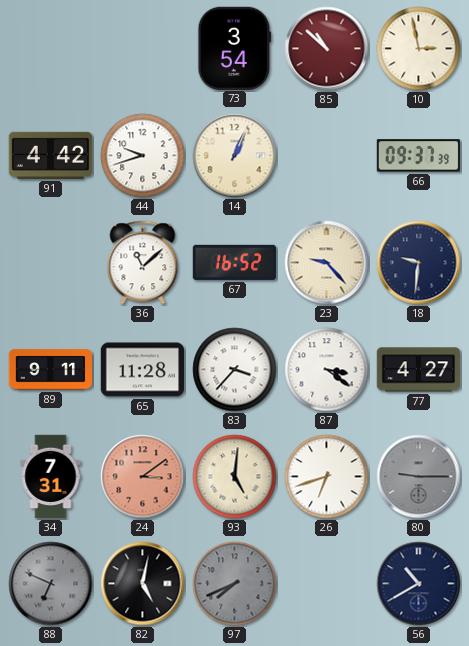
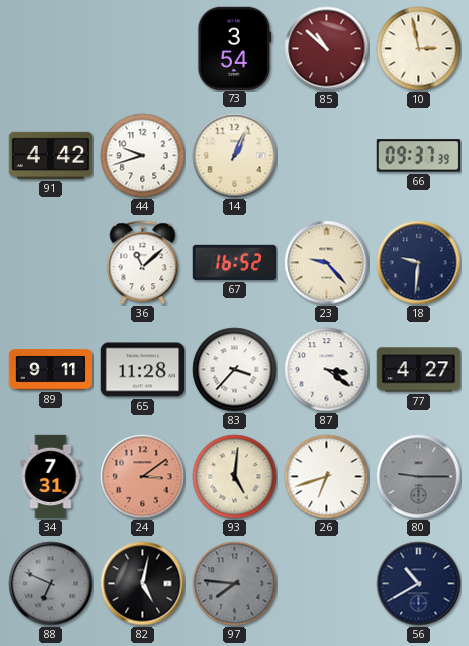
97: 7:41 -> 7:46
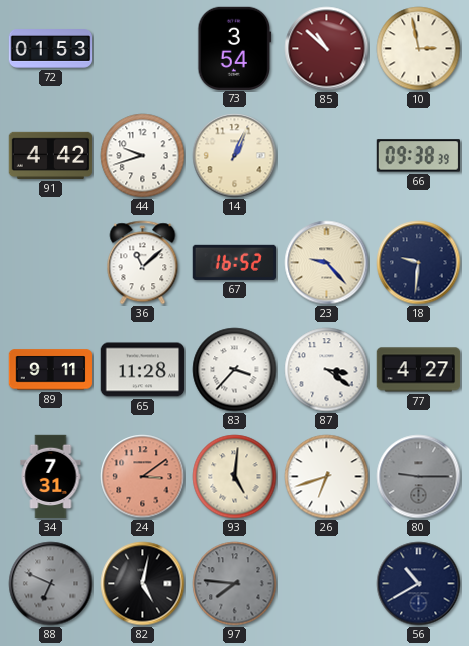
72: none -> 01:53
66: 09:37 -> 09:38
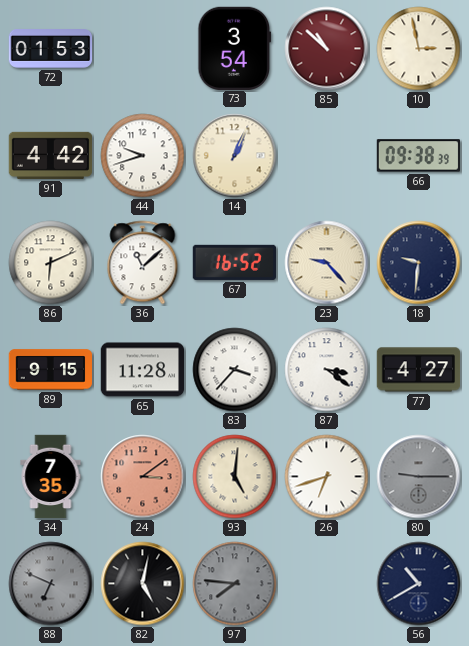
86: none -> 6:11
89: 9:11 -> 9:15
34: 7:31 -> 7:35
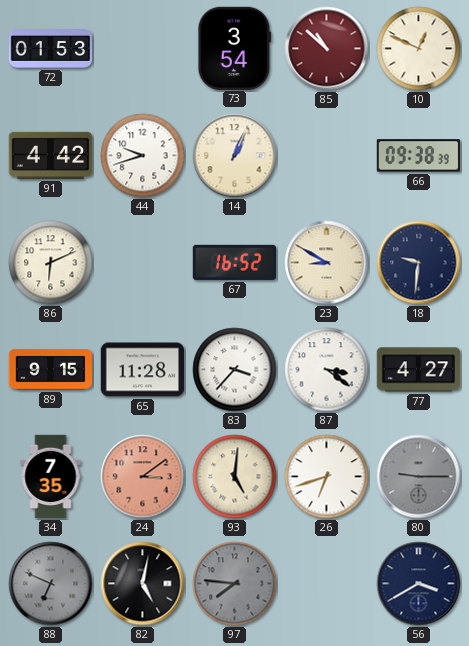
10: 2:58 -> 12:49
36: 11:08 -> none
23: 9:23 -> 8:50
56: 10:40 -> 3:40
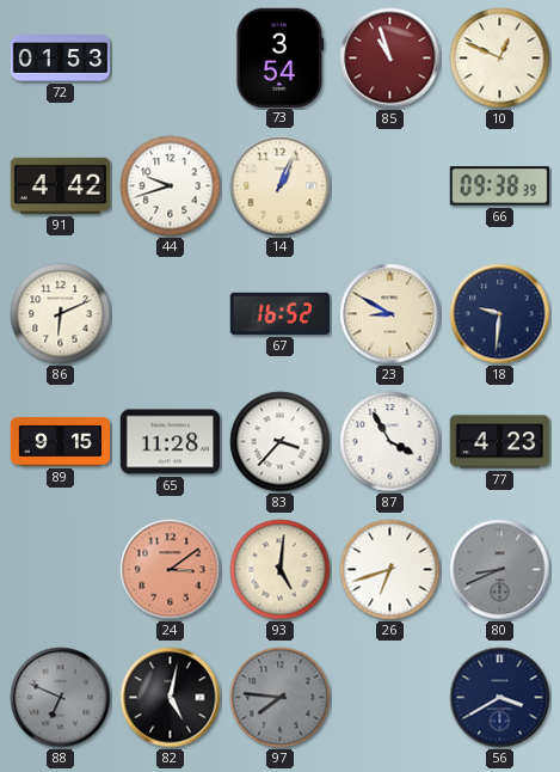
85: 10:52 -> 10:57
87: 3:21 -> 3:55
77: 4:27 -> 4:23
34: 7:35 -> none
80: 9:15 -> 8:41
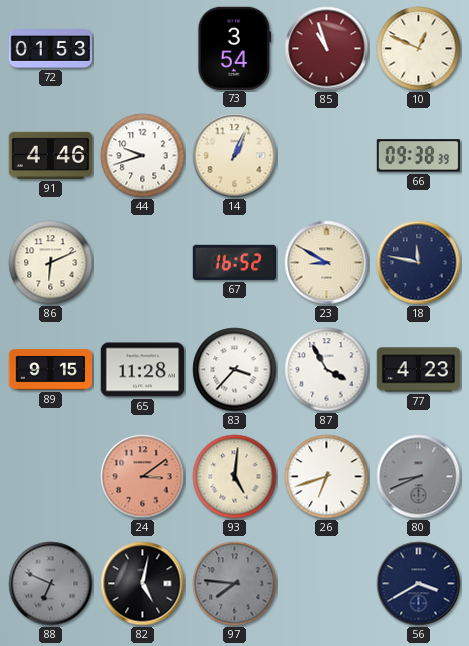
91: 4:42 -> 4:46
18: 9:31 -> 11:47
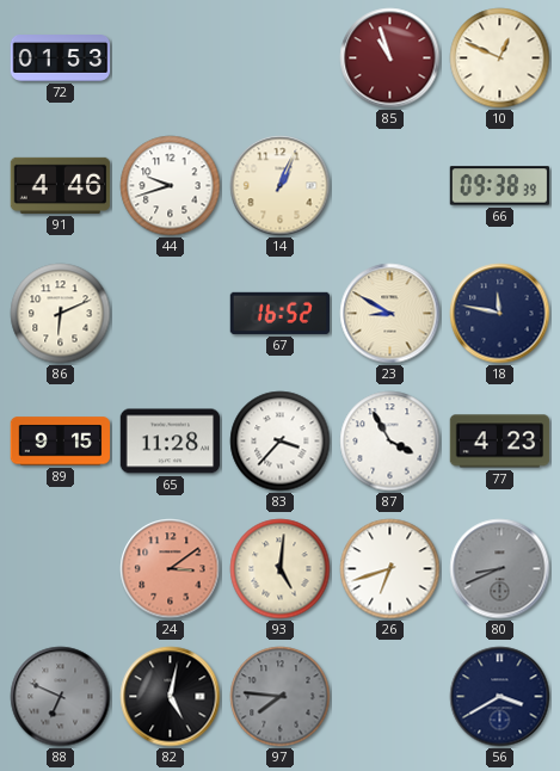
73: 3:54 -> none
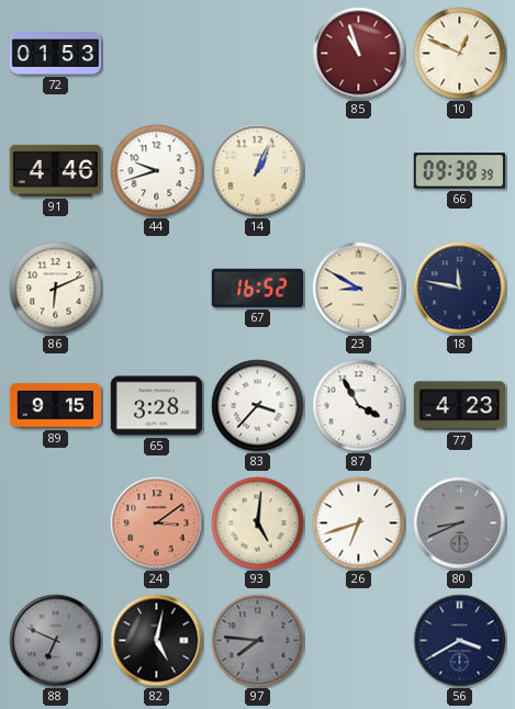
65: 11:28 -> 3:28
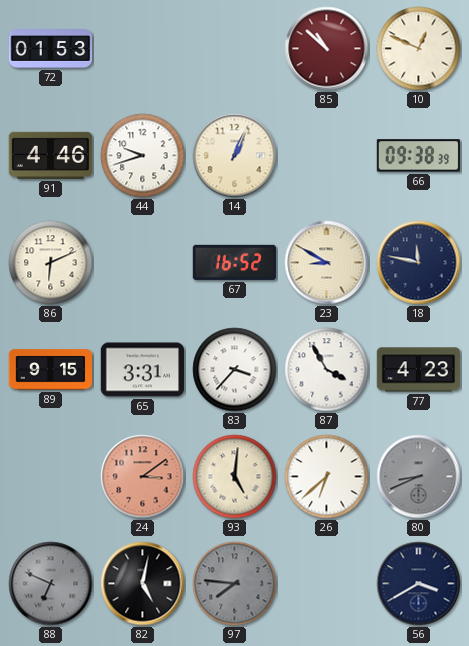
85: 10:57 -> 10:52
65: 3:28 -> 3:31
26: 6:42 -> 6:38
